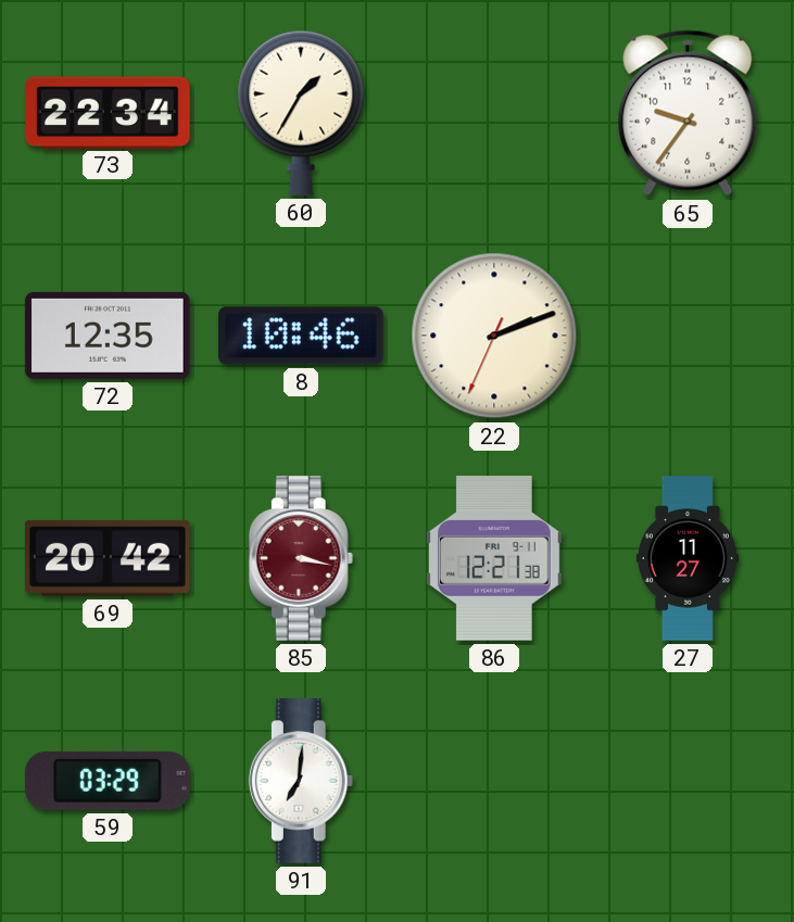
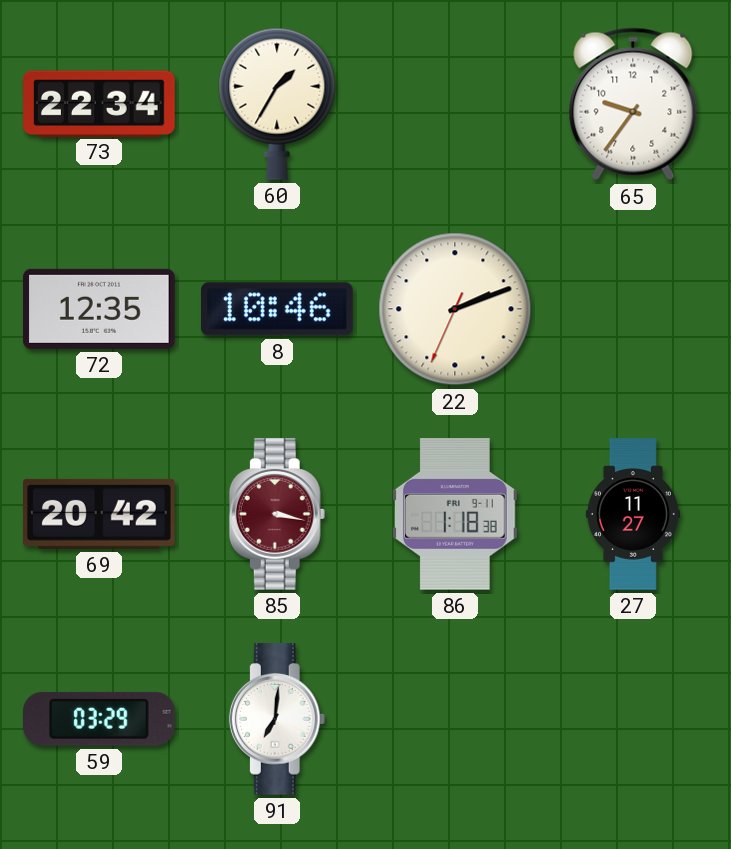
86: 12:21 -> 1:18
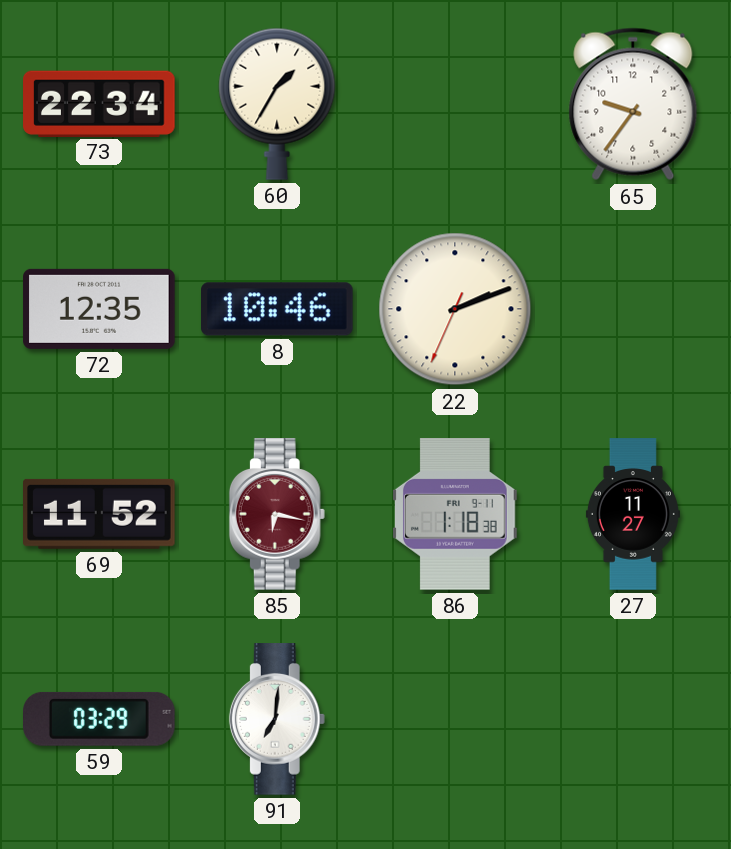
69: 20:42 -> 11:52
85: 3:17 -> 6:17
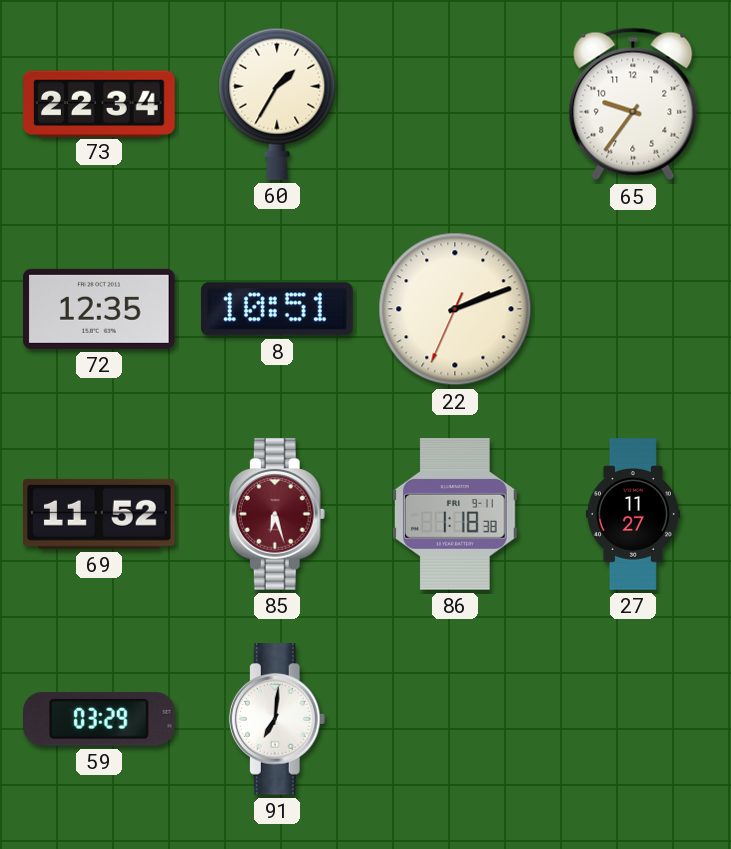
8: 10:46 -> 10:51
85: 6:17 -> 6:27
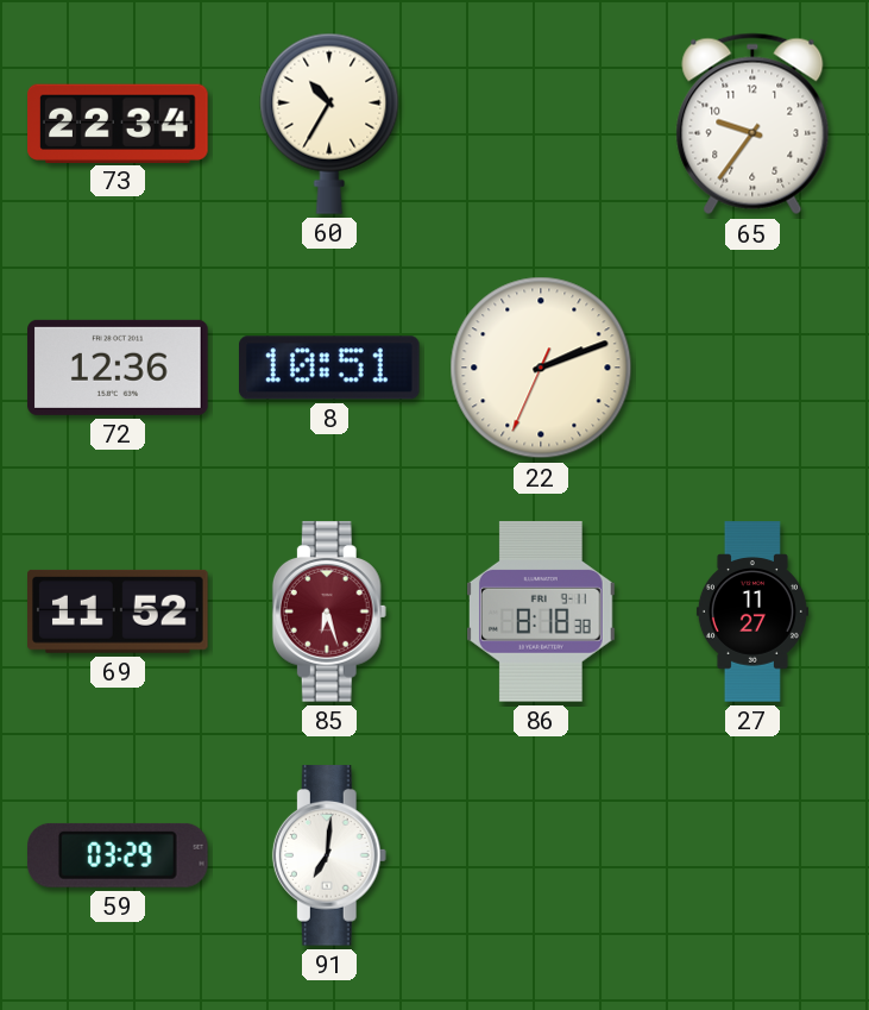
60: 1:35 -> 10:35
72: 12:35 -> 12:36
86: 1:18 -> 8:18
